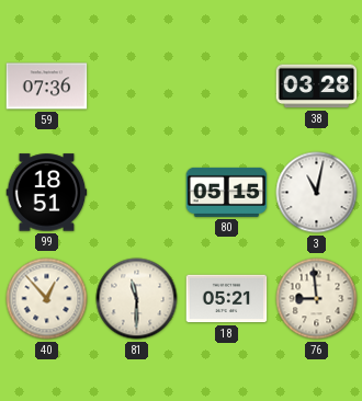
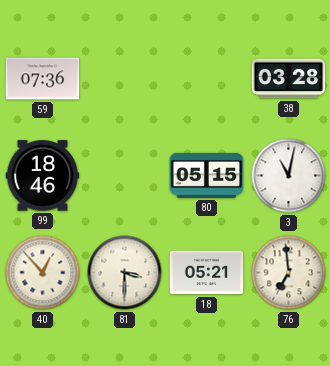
99: 18:51 -> 18:46
81: 11:30 -> 3:30
76: 8:59 -> 6:59
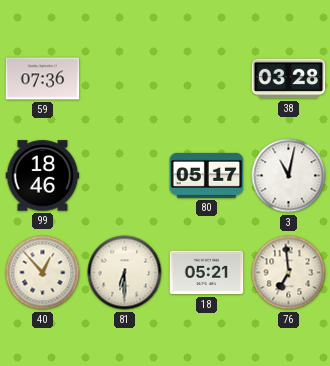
80: 05:15 -> 05:17
81: 3:30 -> 6:30
